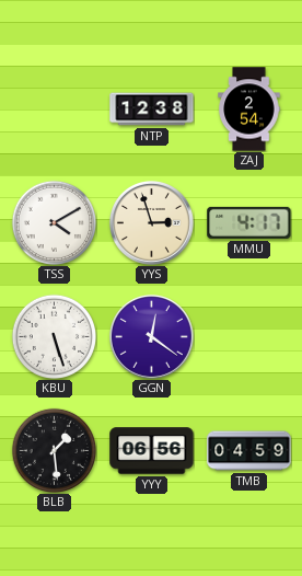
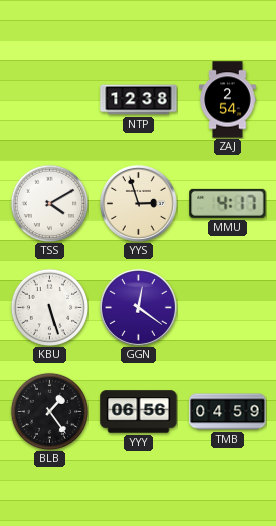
BLB: 1:29 -> 1:24
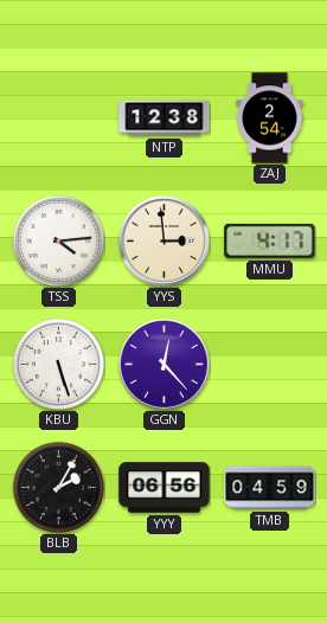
TSS: 4:10 -> 4:14
YYS: 2:57 -> 2:59
GGN: 12:21 -> 12:23
BLB: 1:24 -> 2:05
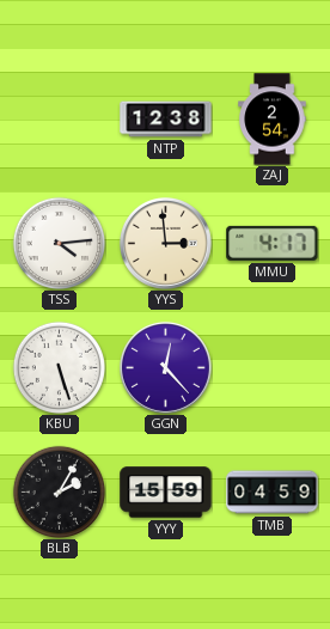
YYY: 06:56 -> 15:59
